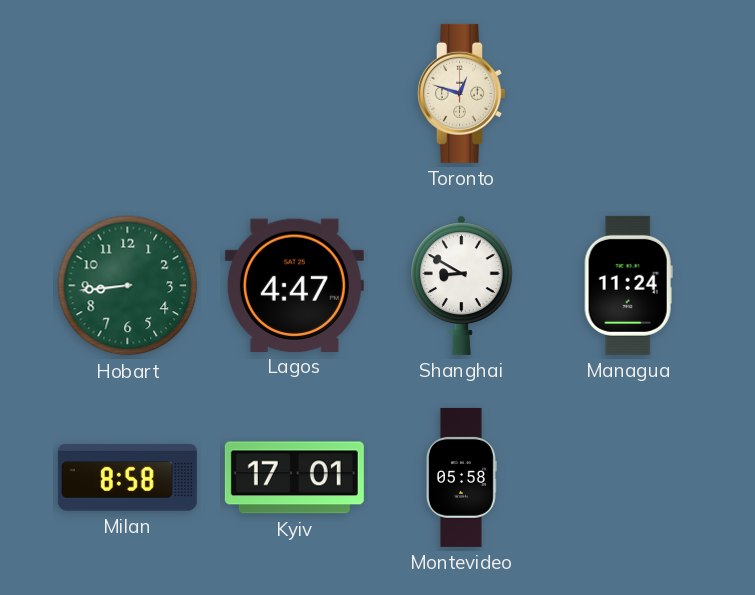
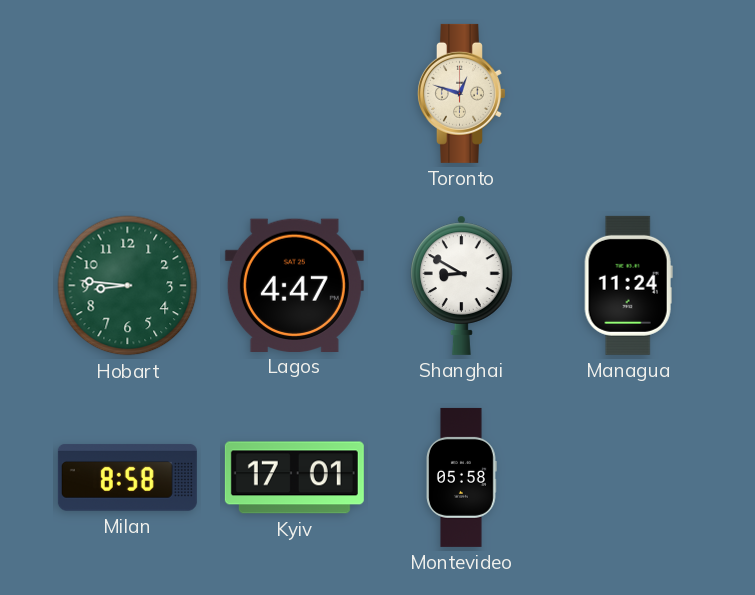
Hobart: 8:44 -> 8:46
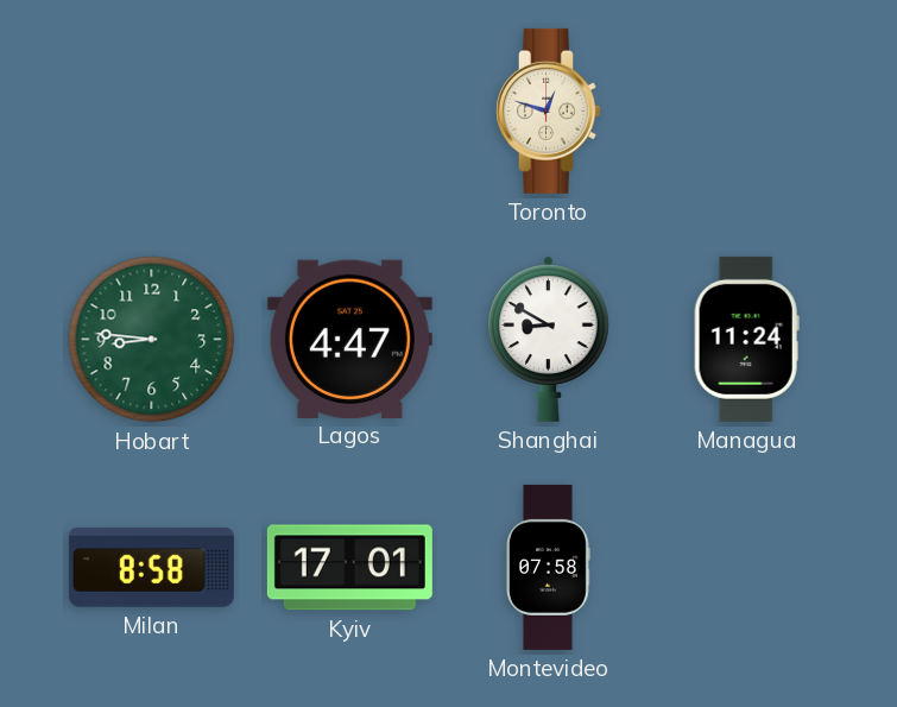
Montevideo: 05:58 -> 07:58
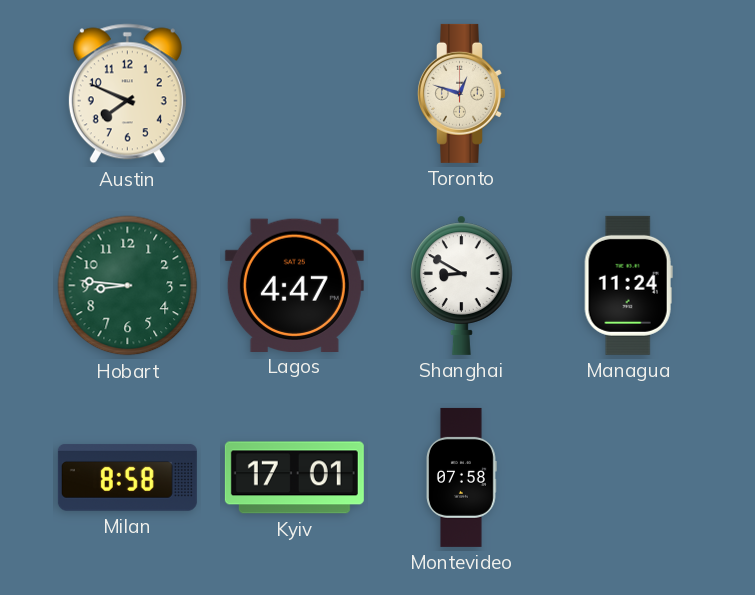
Austin: none -> 7:49
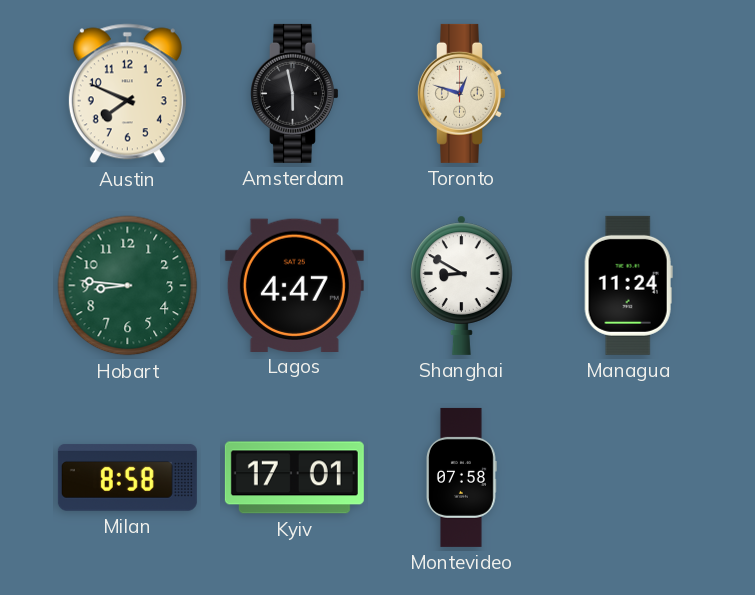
Amsterdam: none -> 5:58
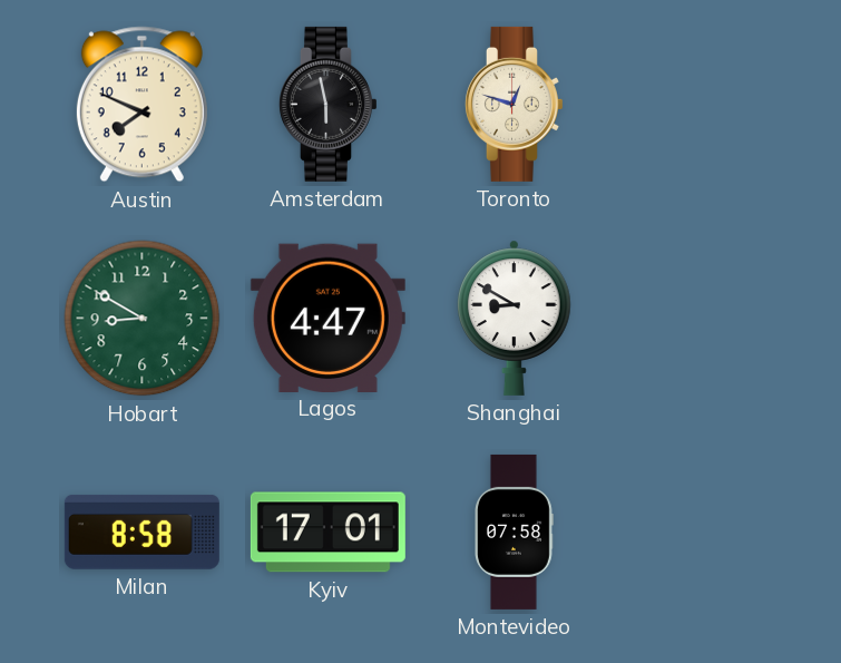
Hobart: 8:46 -> 8:50
Managua: 11:24 -> none
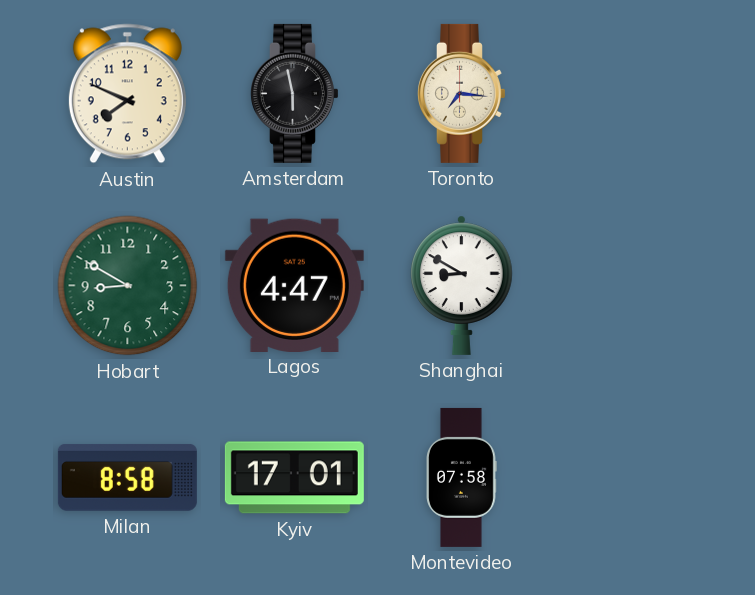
Toronto: 12:48 -> 7:16
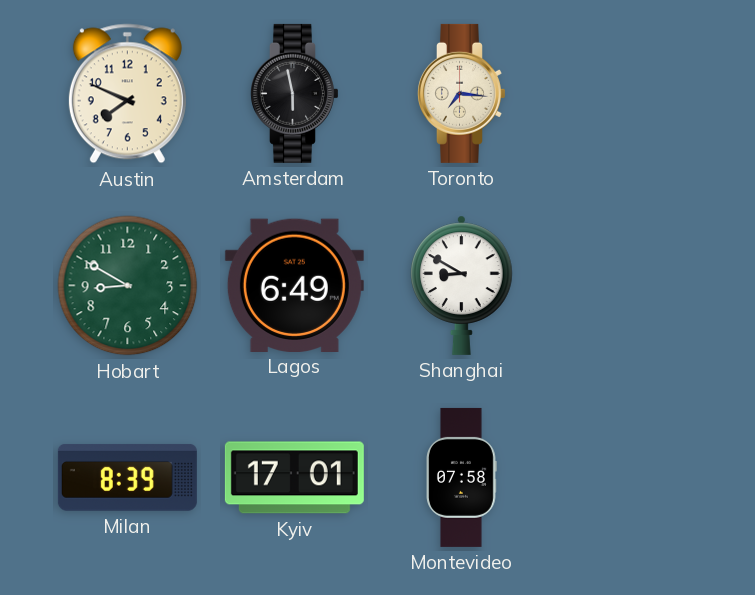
Lagos: 4:47 -> 6:49
Milan: 8:58 -> 8:39
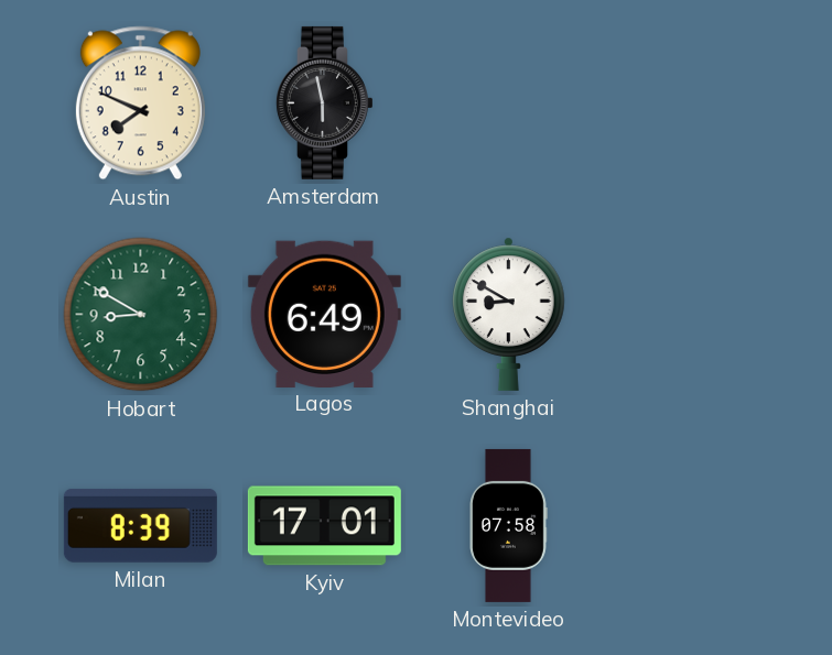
Toronto: 7:16 -> none
